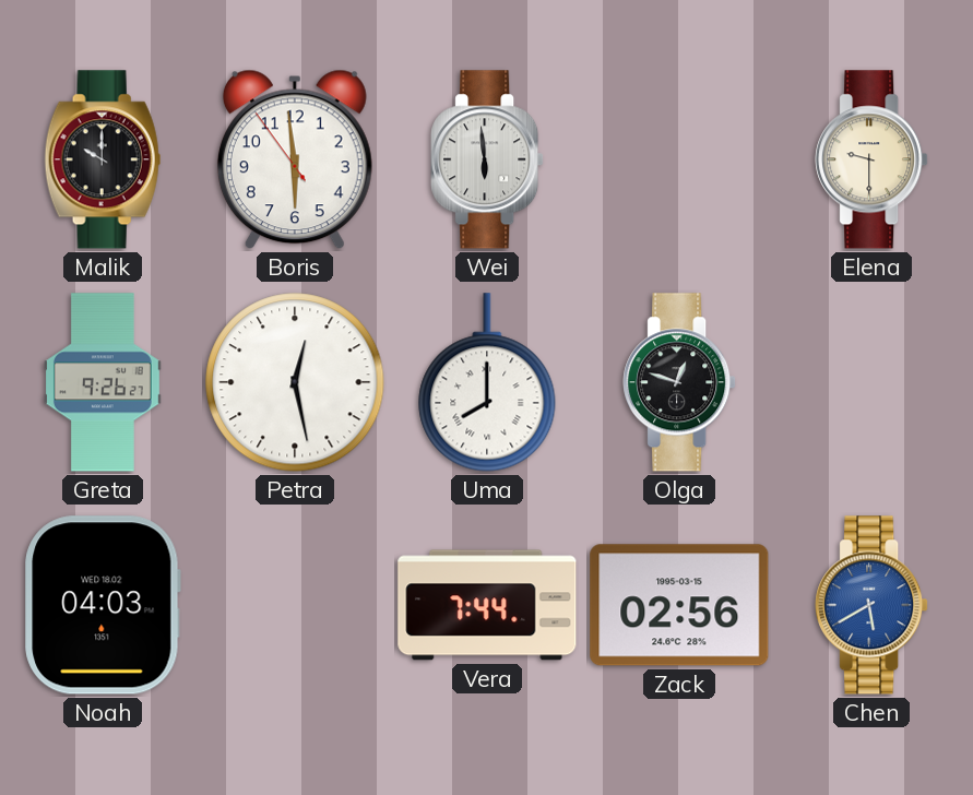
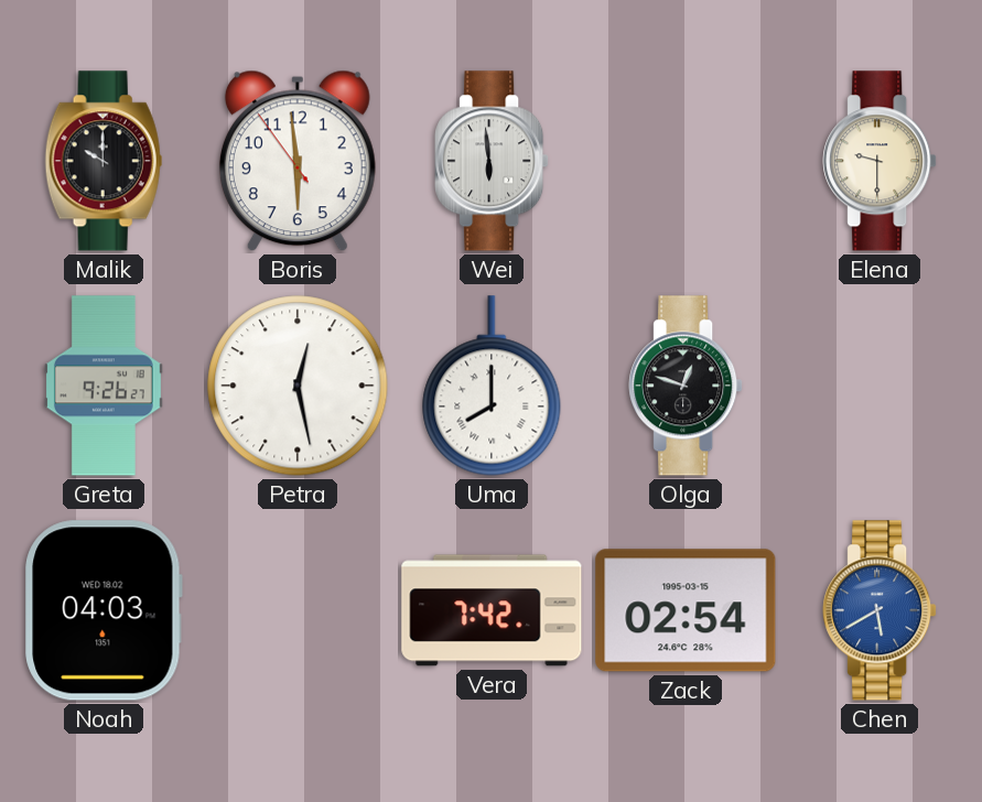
Vera: 7:44 -> 7:42
Zack: 02:56 -> 02:54
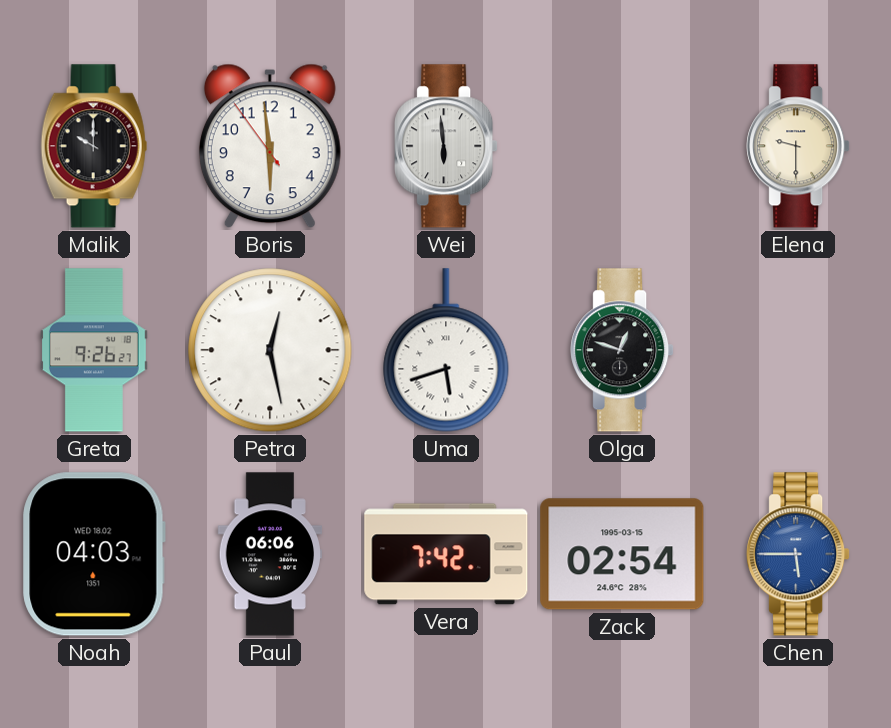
Uma: 8:00 -> 5:42
Paul: none -> 06:06
Chen: 5:40 -> 5:45
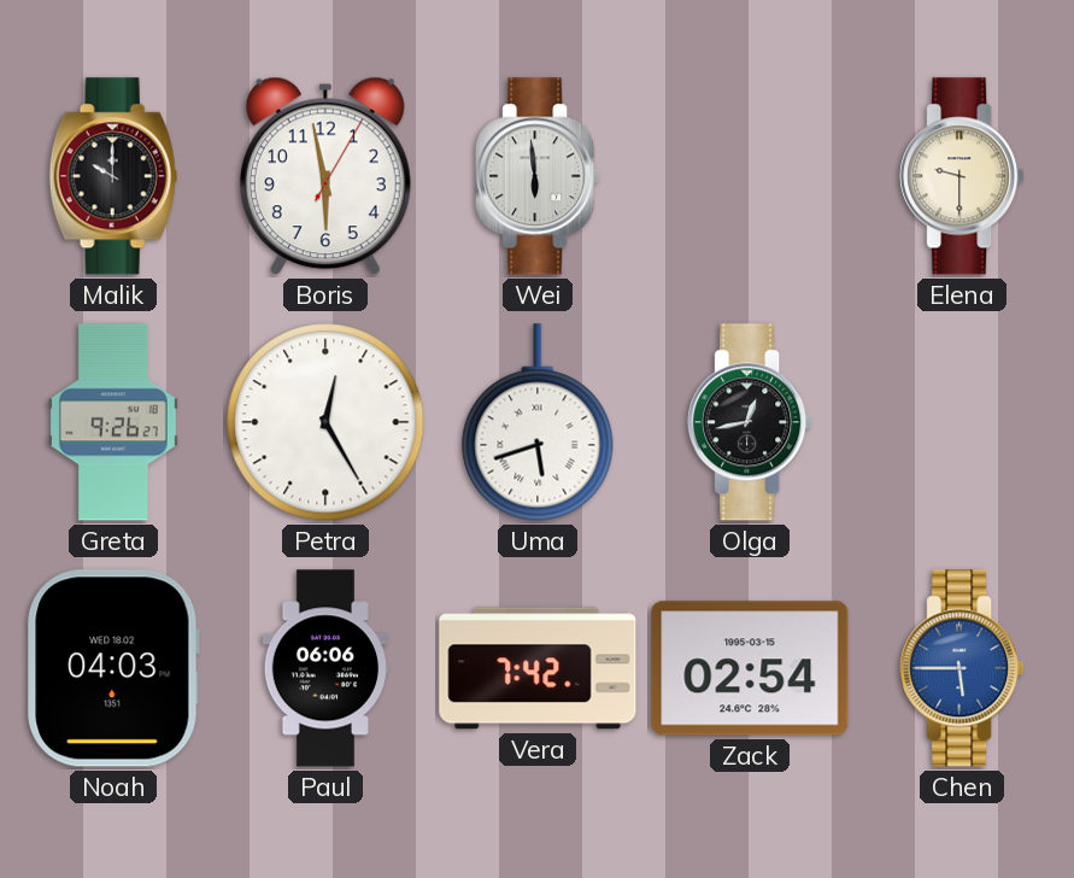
Boris: 5:58:54 -> 5:58:05
Petra: 12:28 -> 12:25
Olga: 12:48 -> 12:43
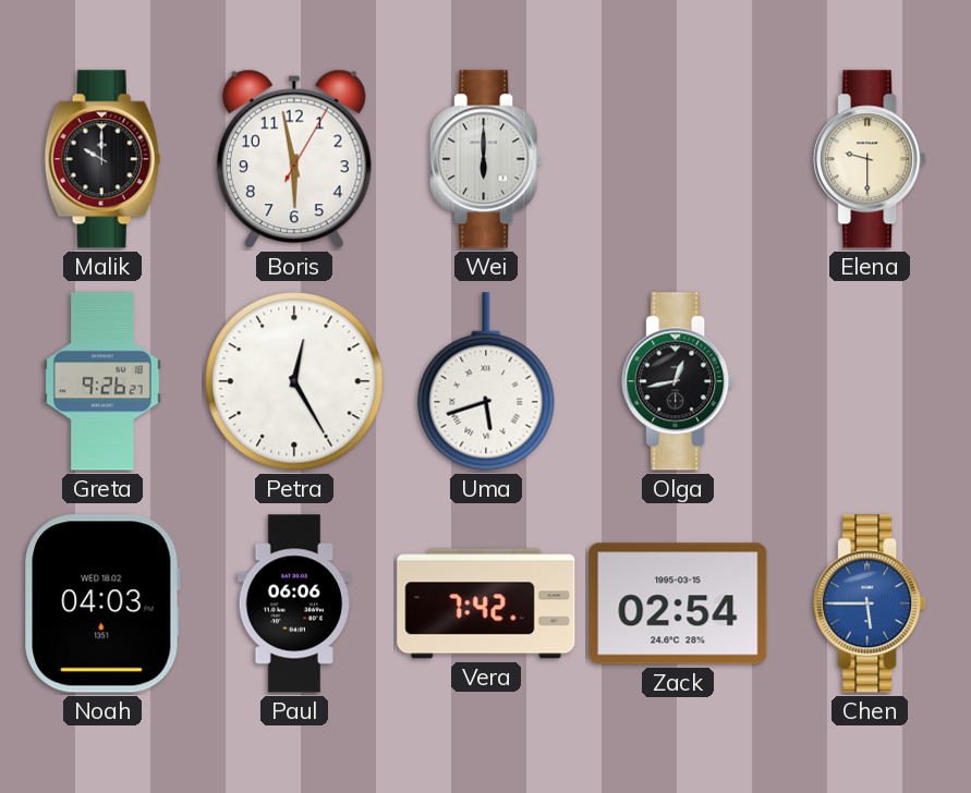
Wei: 5:59 -> 6:00
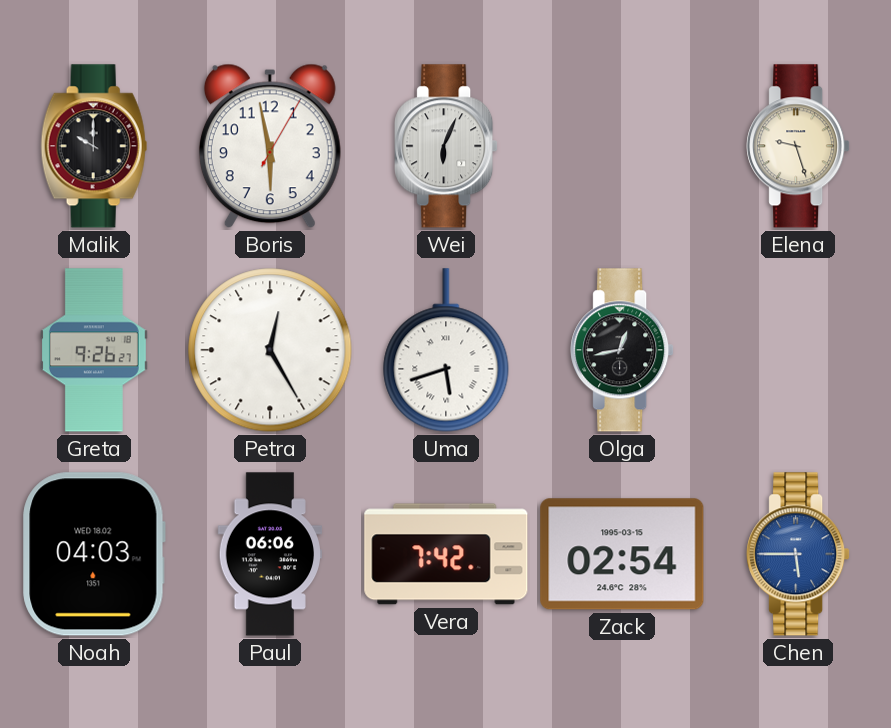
Wei: 6:00 -> 6:04
Elena: 9:30 -> 9:27
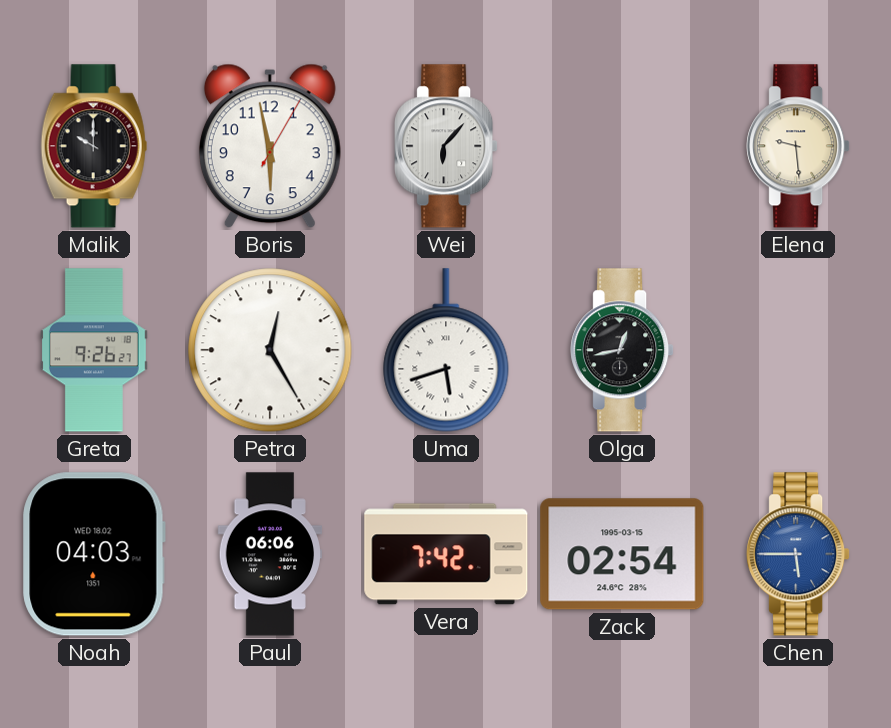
Wei: 6:04 -> 6:07
Elena: 9:27 -> 9:29
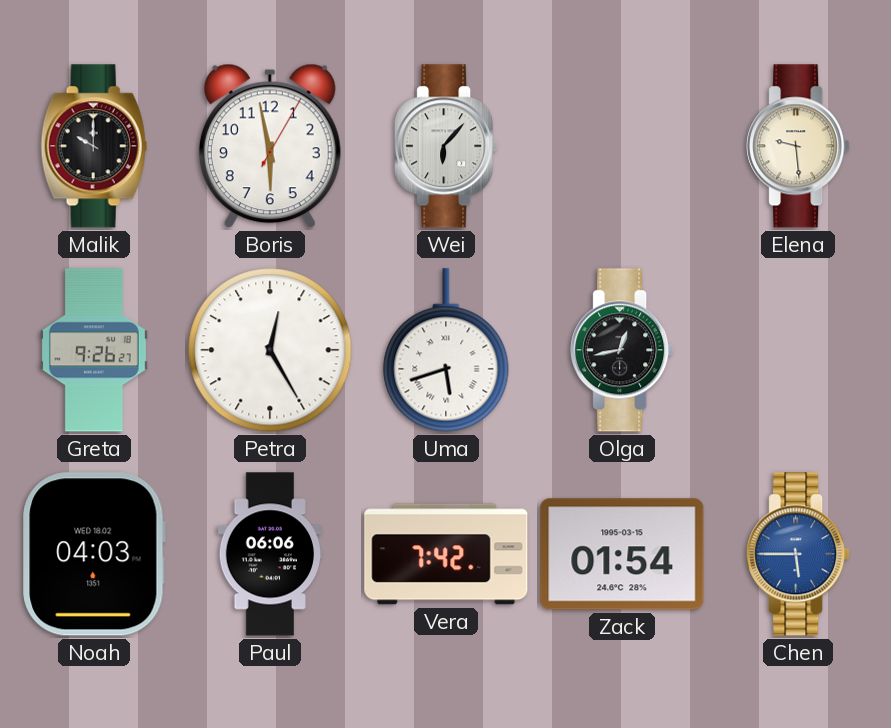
Zack: 02:54 -> 01:54
